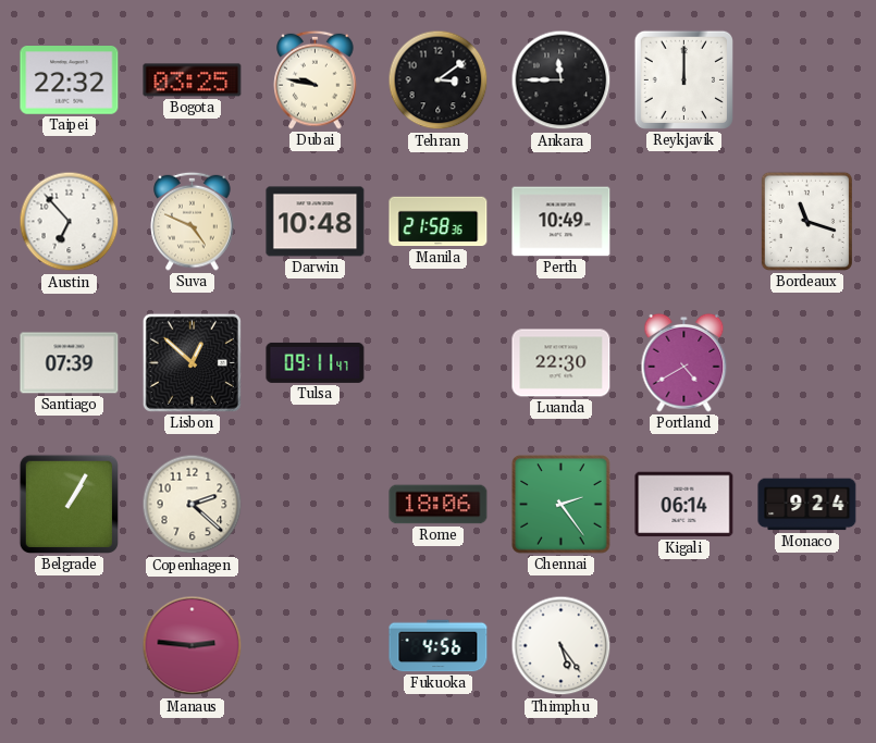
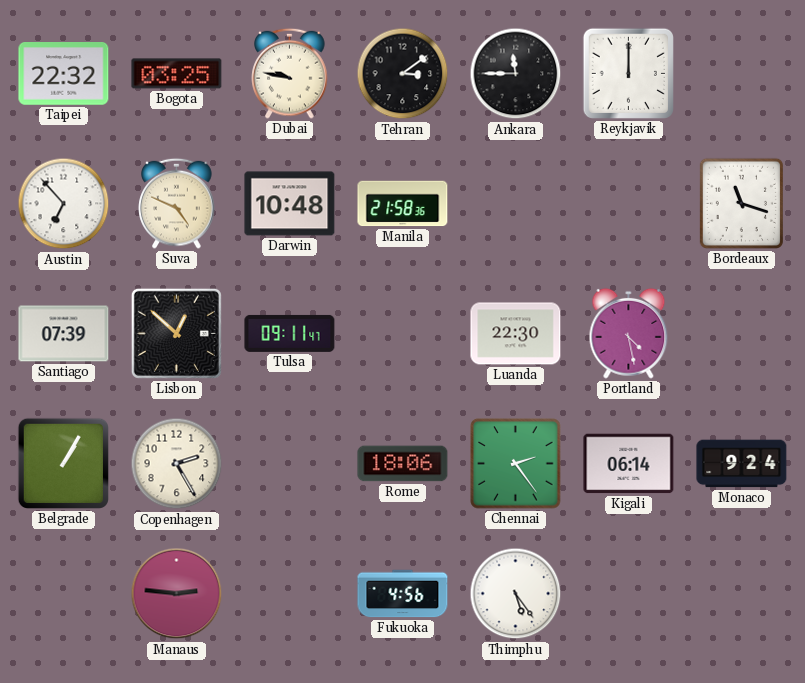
Perth: 10:49 -> none
Portland: 4:40 -> 4:28
Copenhagen: 2:22 -> 2:25
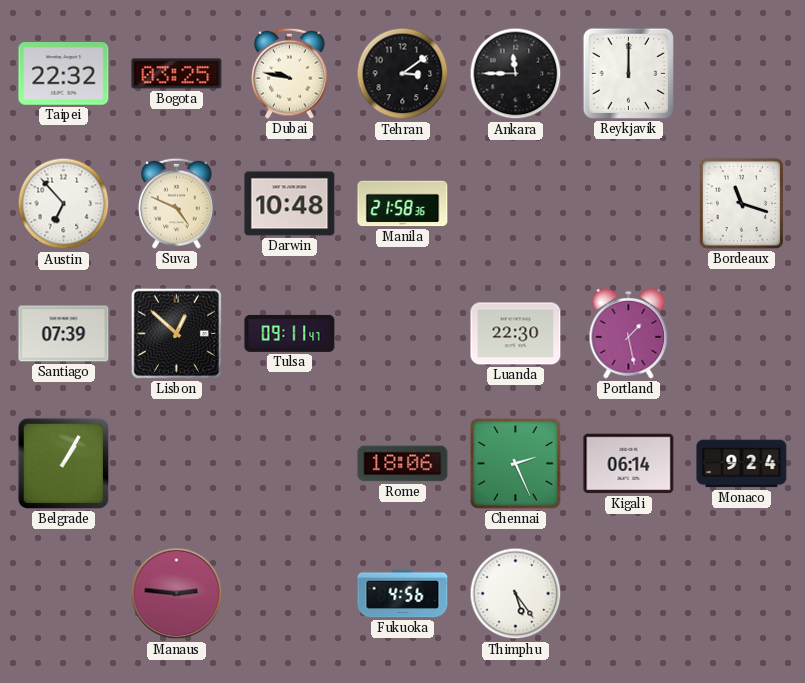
Portland: 4:28 -> 1:28
Copenhagen: 2:25 -> none
Chennai: 2:24 -> 2:26
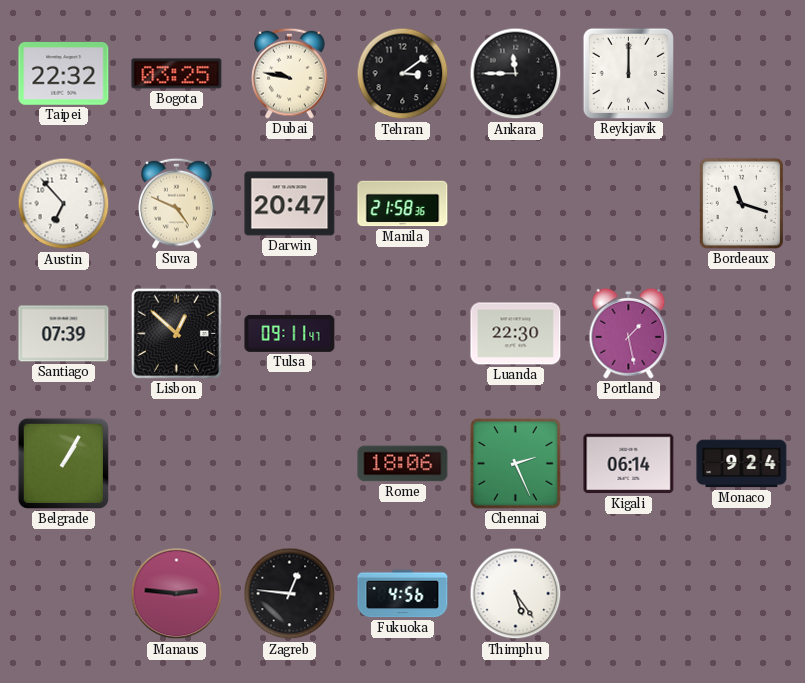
Darwin: 10:48 -> 20:47
Zagreb: none -> 12:46
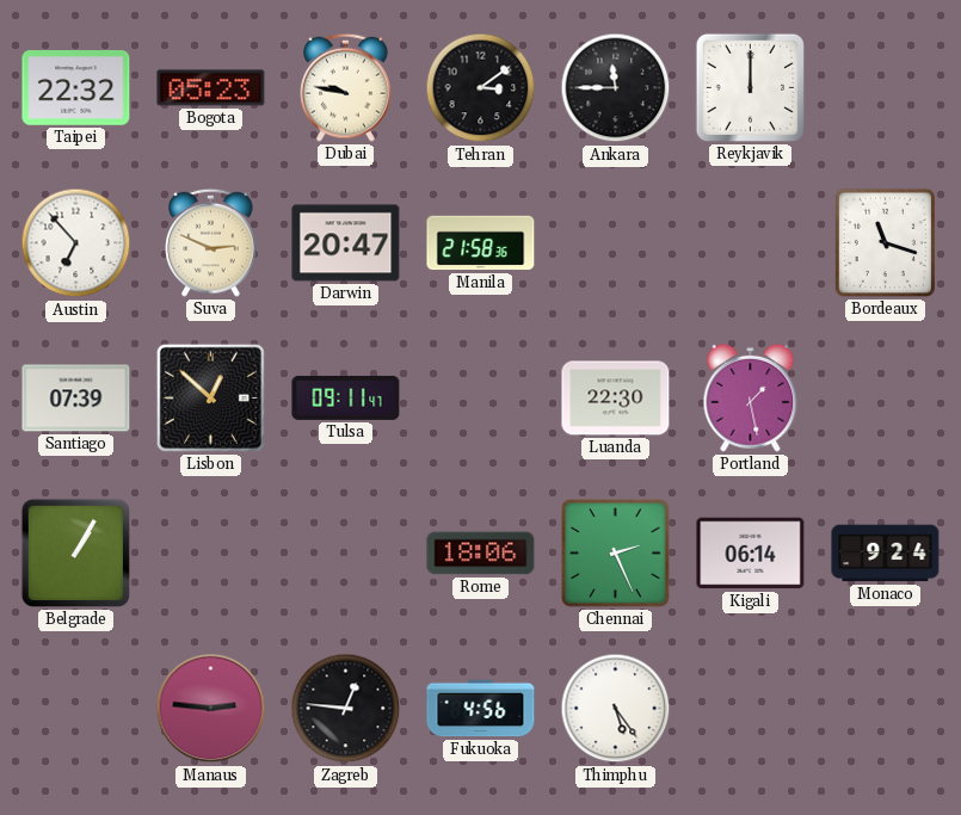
Bogota: 03:25 -> 05:23
Suva: 4:49 -> 2:49
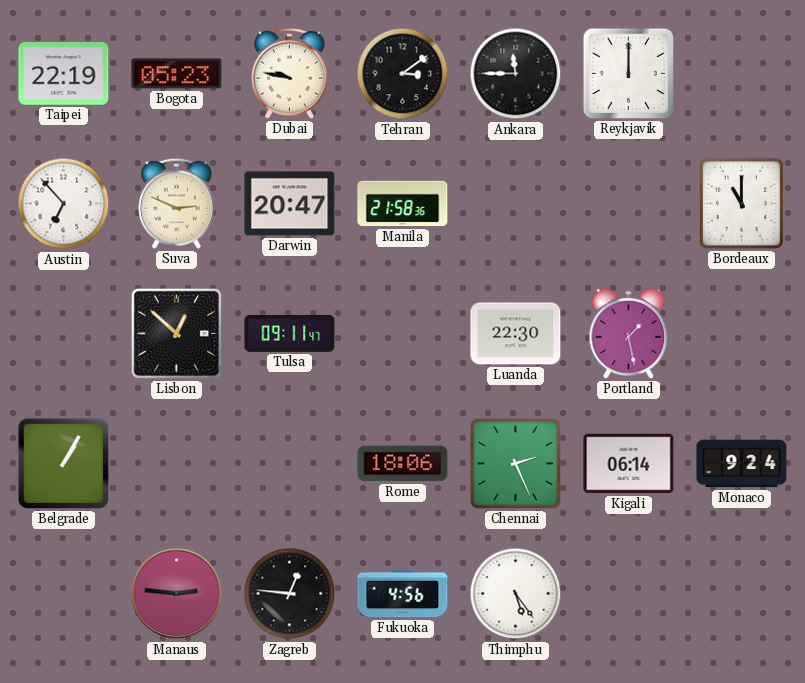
Taipei: 22:32 -> 22:19
Bordeaux: 11:18 -> 11:00
Santiago: 07:39 -> none
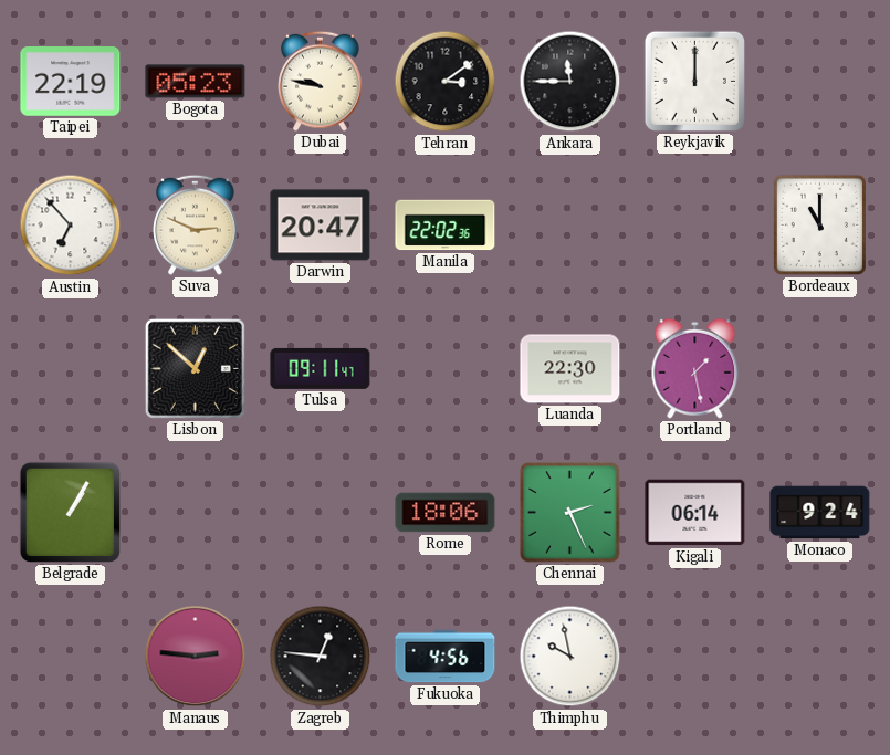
Manila: 21:58 -> 22:02
Thimphu: 5:24 -> 9:58
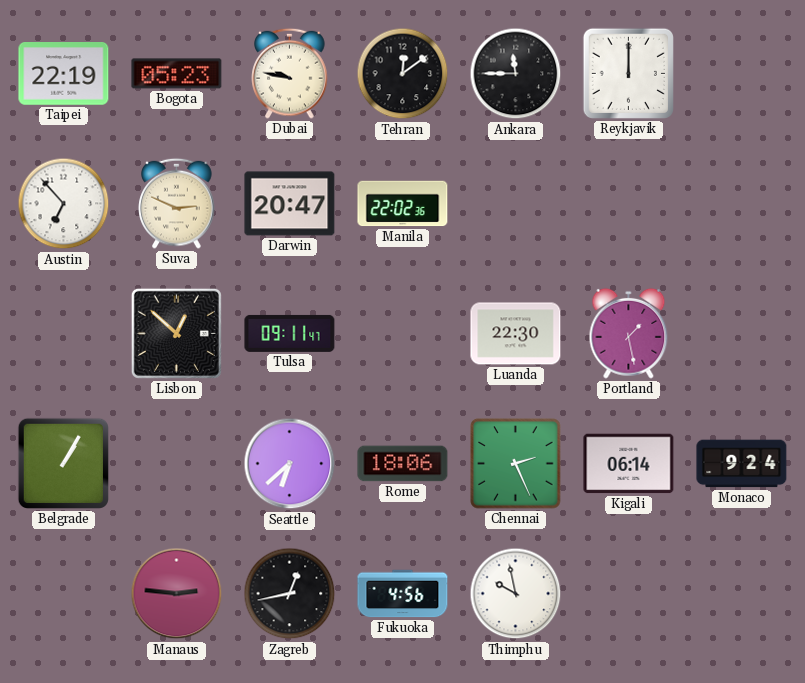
Tehran: 3:09 -> 12:09
Bordeaux: 11:00 -> none
Seattle: none -> 6:38
Zagreb: 12:46 -> 12:43
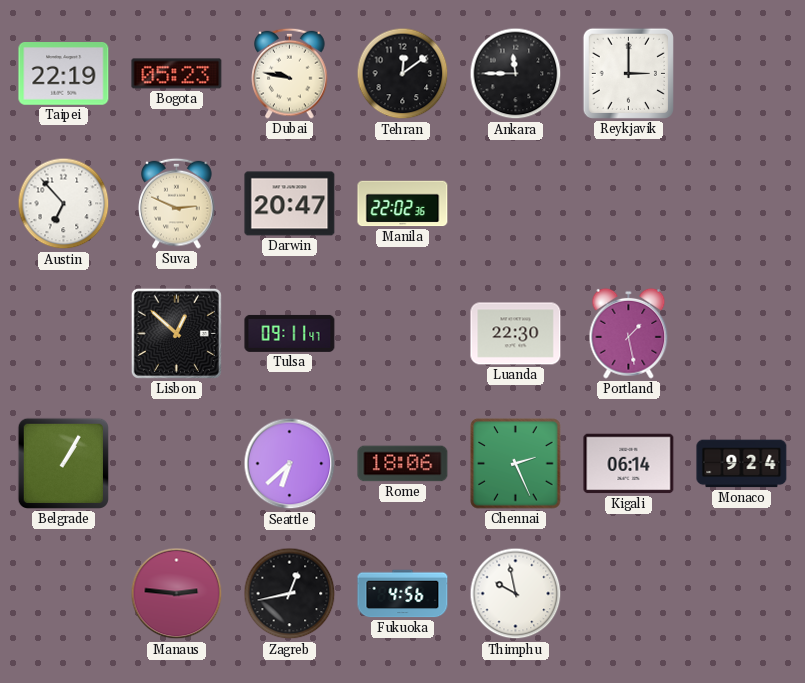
Reykjavik: 12:00 -> 3:00
